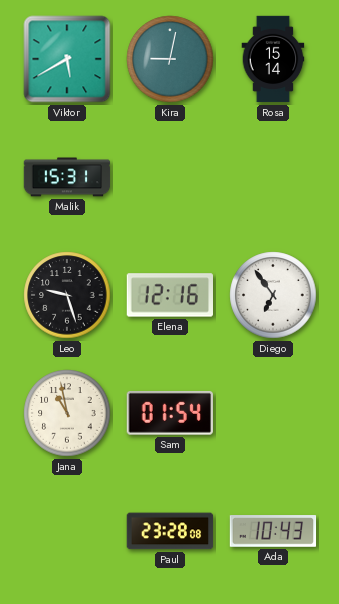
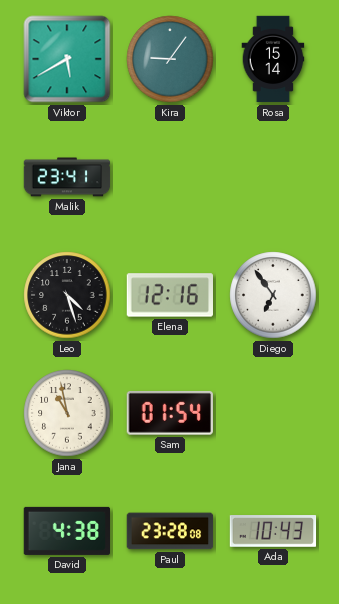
Kira: 9:02 -> 9:06
Malik: 15:31 -> 23:41
Leo: 9:27 -> 4:27
David: none -> 4:38
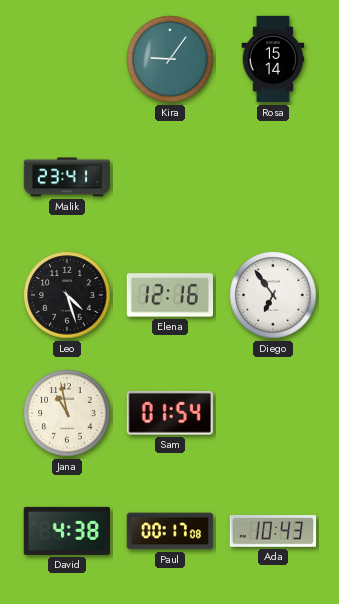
Viktor: 5:40 -> none
Paul: 23:28 -> 00:17
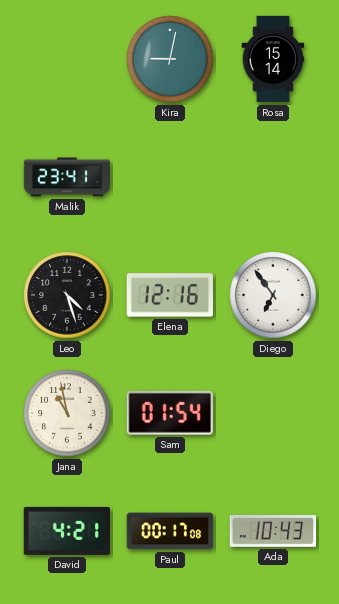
Kira: 9:06 -> 9:02
David: 4:38 -> 4:21
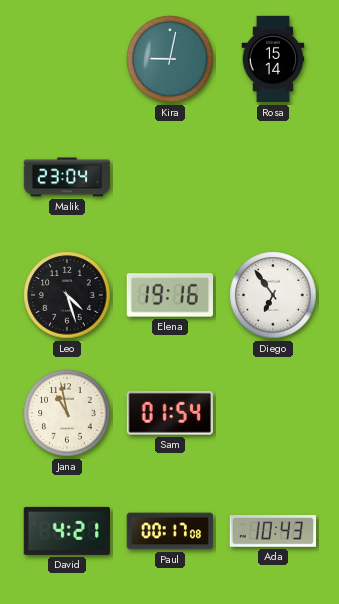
Malik: 23:41 -> 23:04
Elena: 12:16 -> 19:16
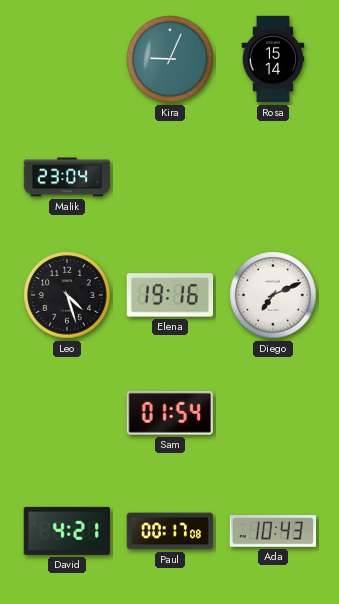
Kira: 9:02 -> 9:04
Diego: 6:54 -> 7:11
Jana: 10:58 -> none
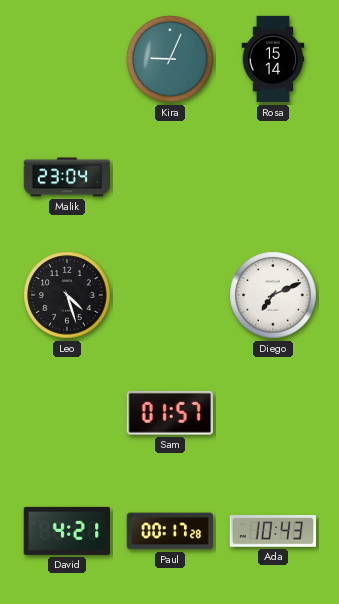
Elena: 19:16 -> none
Sam: 01:54 -> 01:57
Paul: 00:17:08 -> 00:17:28
